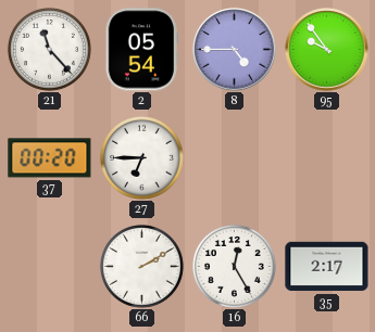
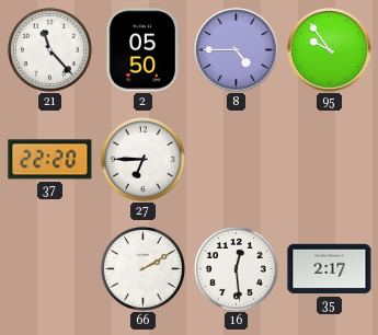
2: 05:54 -> 05:50
37: 00:20 -> 22:20
16: 12:25 -> 12:29
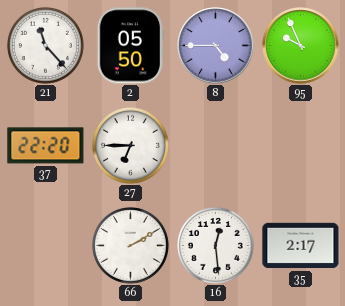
95: 9:54 -> 9:56
